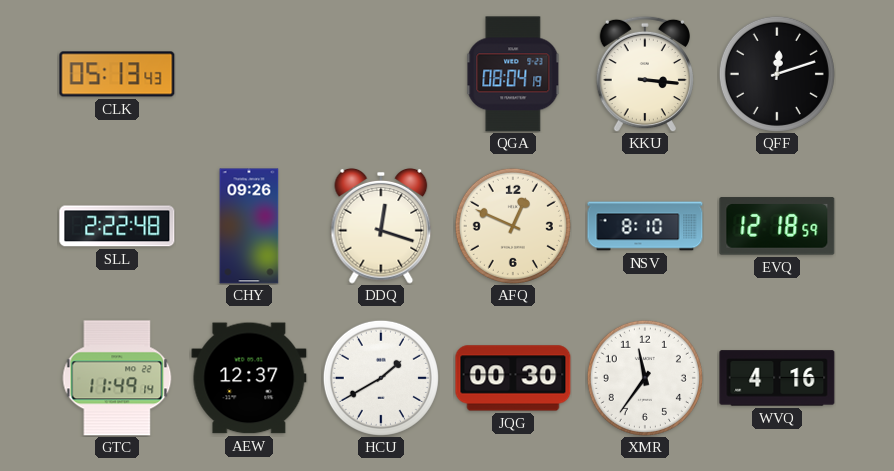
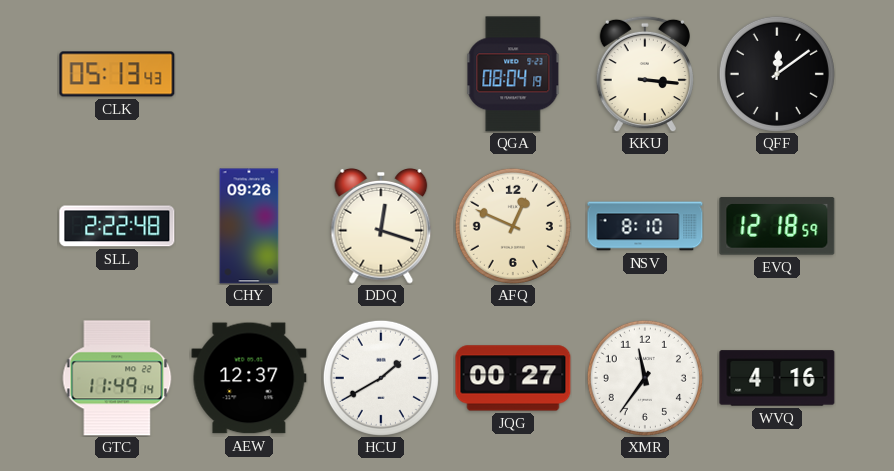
QFF: 12:12 -> 12:09
JQG: 00:30 -> 00:27
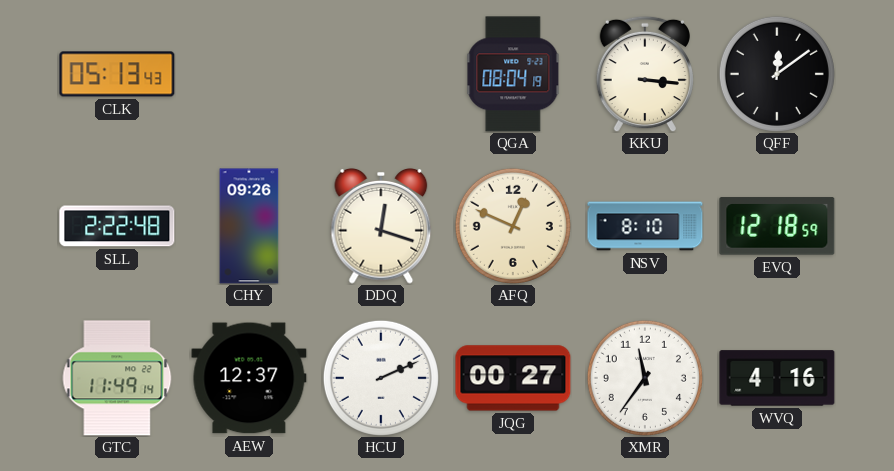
HCU: 1:40 -> 2:11
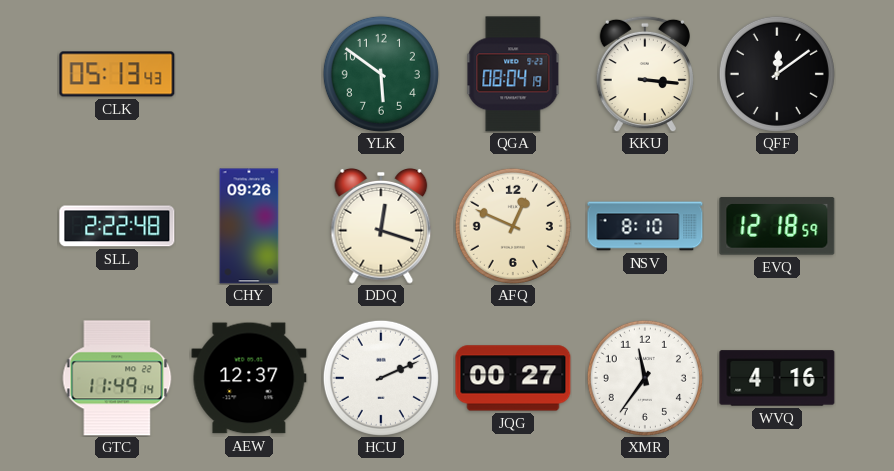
YLK: none -> 5:51
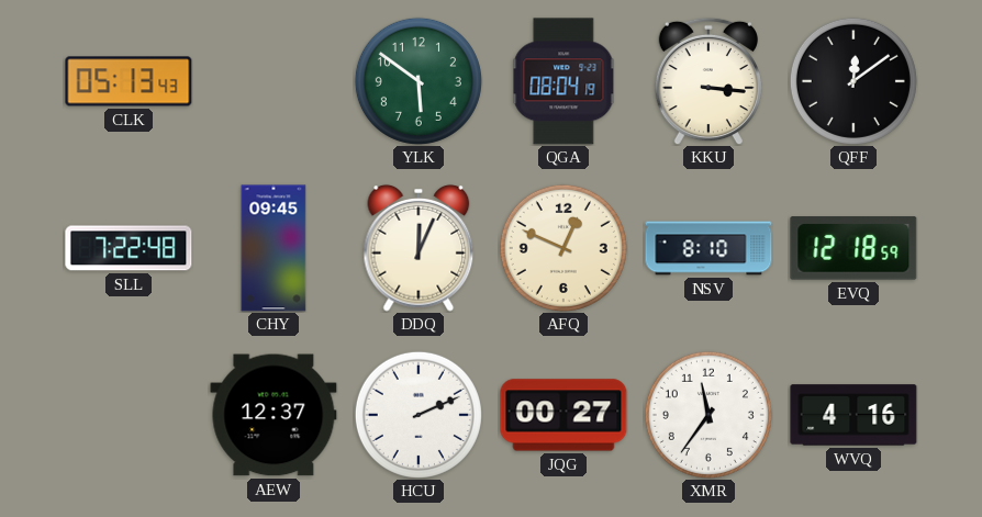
SLL: 2:22 -> 7:22
CHY: 09:26 -> 09:45
DDQ: 12:18 -> 12:04
GTC: 11:49 -> none
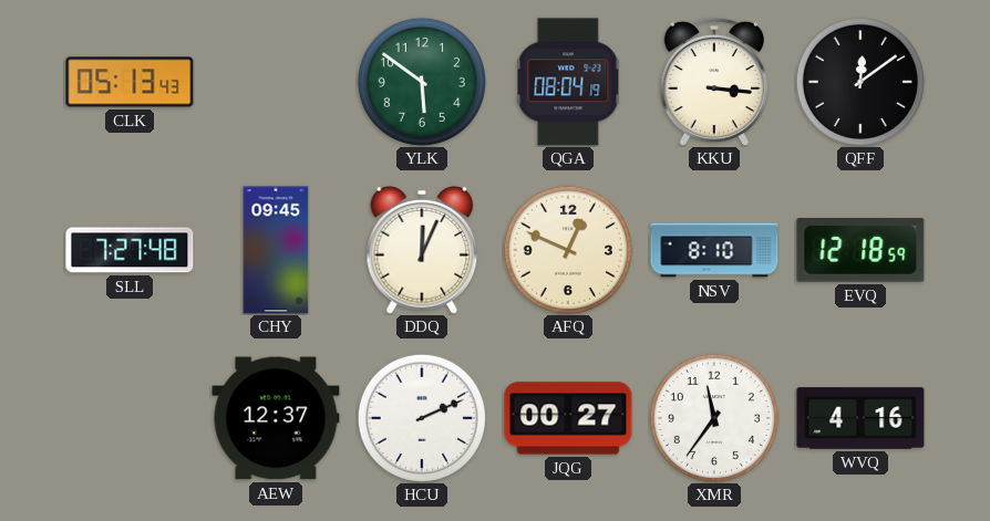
SLL: 7:22 -> 7:27
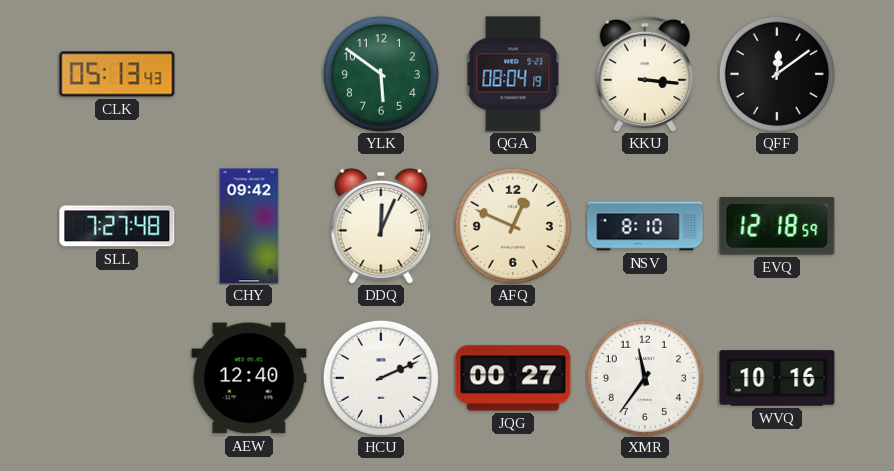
CHY: 09:45 -> 09:42
AEW: 12:37 -> 12:40
WVQ: 4:16 -> 10:16
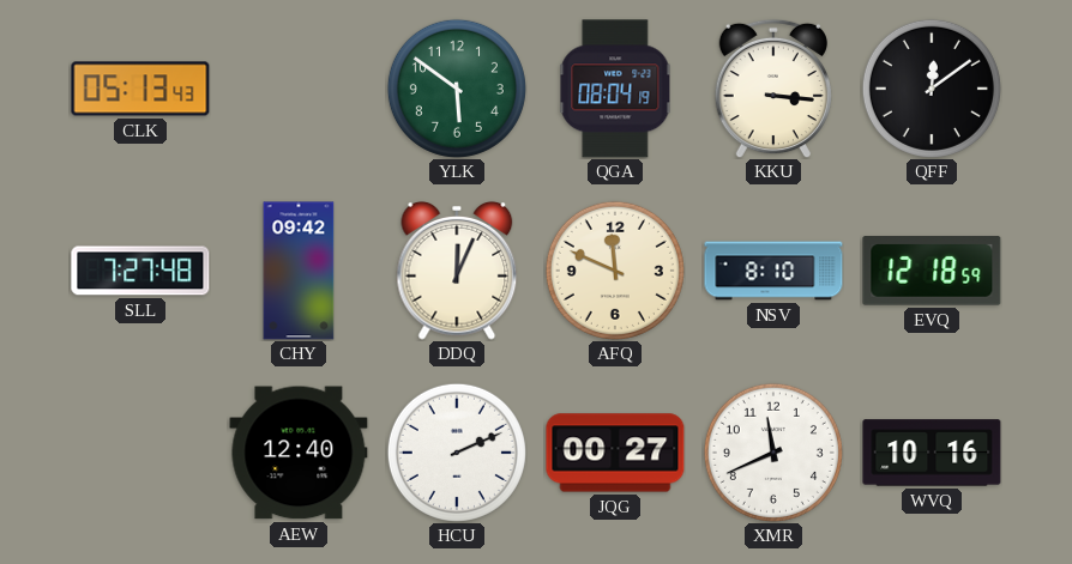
AFQ: 12:49 -> 11:49
XMR: 11:36 -> 11:41
